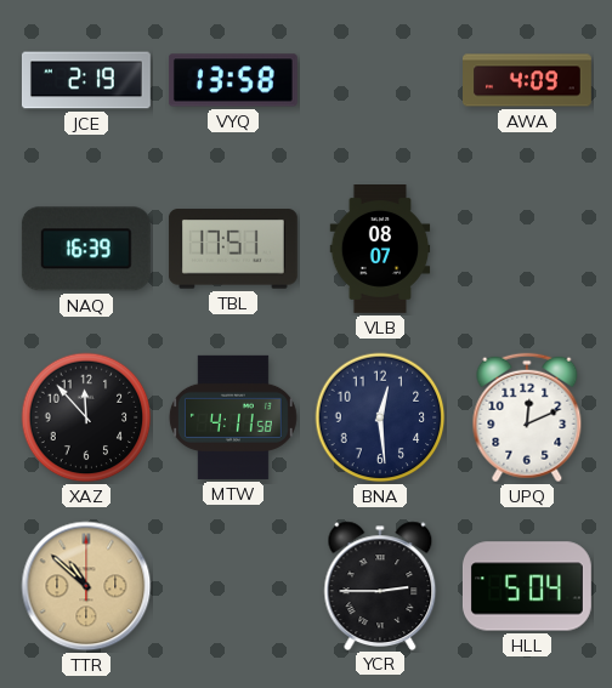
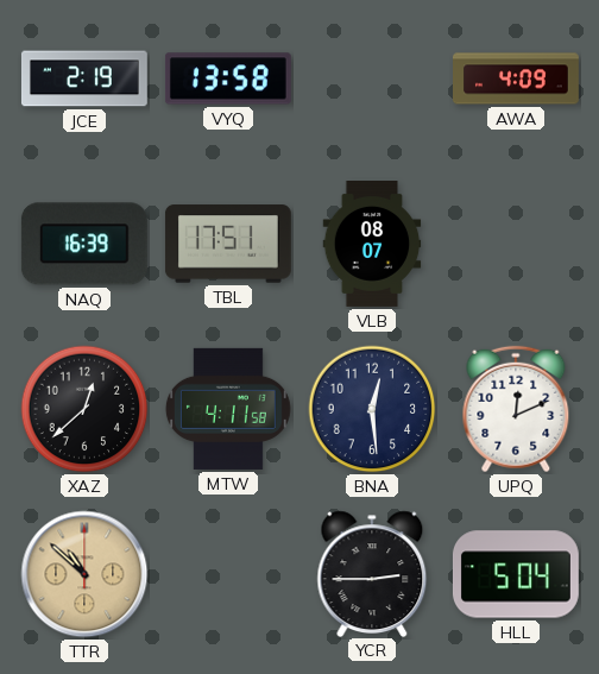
XAZ: 11:53 -> 12:38
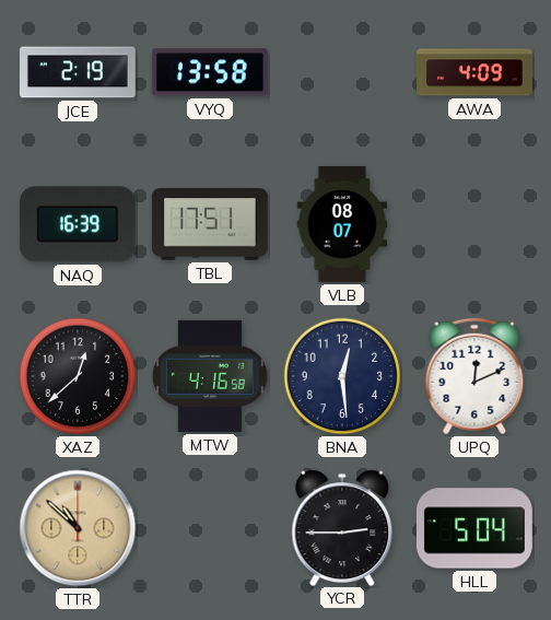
MTW: 4:11 -> 4:16
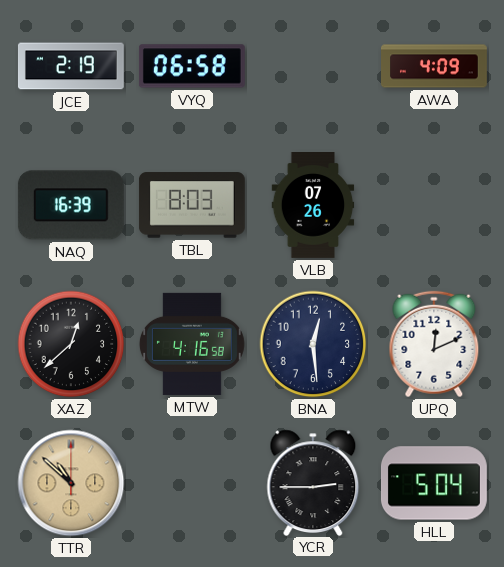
VYQ: 13:58 -> 06:58
TBL: 17:51 -> 8:03
VLB: 08:07 -> 07:26
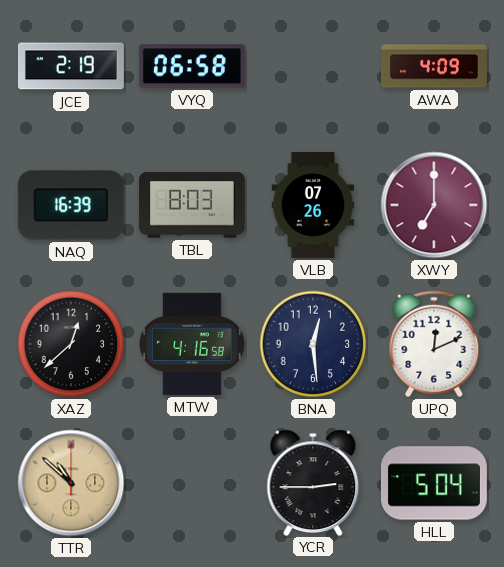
XWY: none -> 7:00
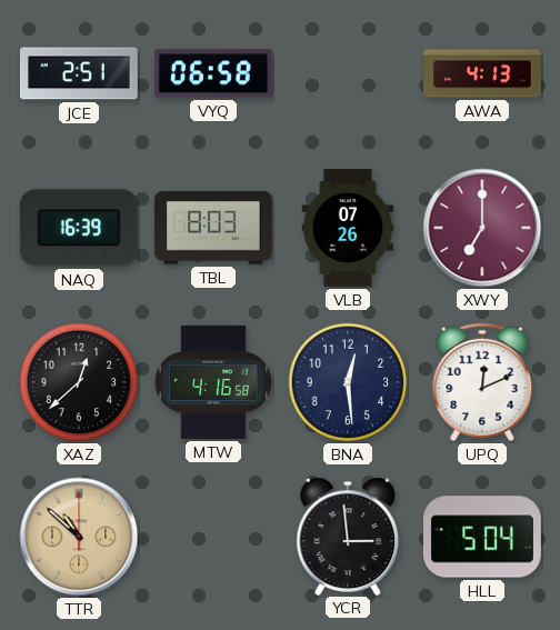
JCE: 2:19 -> 2:51
AWA: 4:09 -> 4:13
YCR: 2:45 -> 2:59
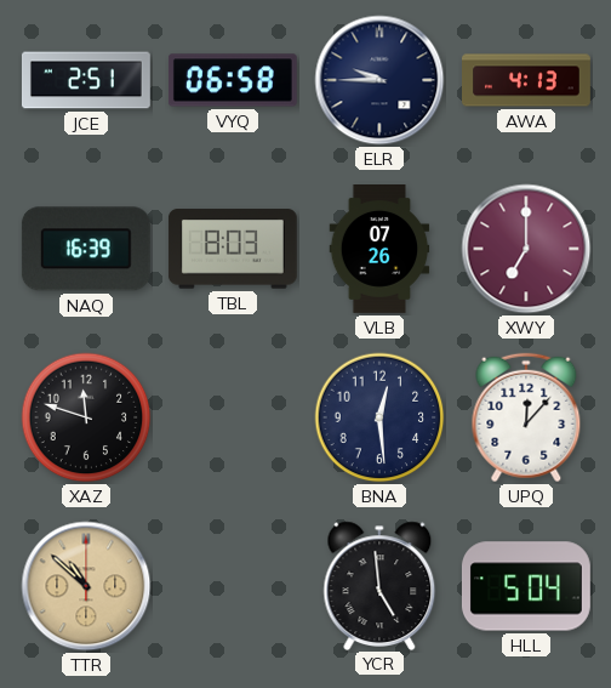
ELR: none -> 9:45
XAZ: 12:38 -> 11:48
MTW: 4:16 -> none
UPQ: 12:11 -> 12:07
YCR: 2:59 -> 4:59
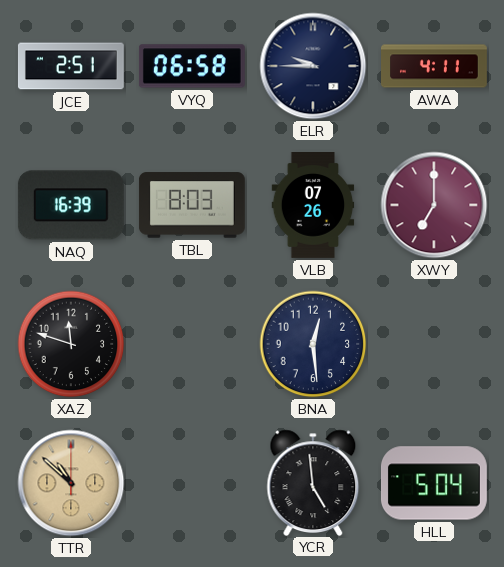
AWA: 4:13 -> 4:11
UPQ: 12:07 -> none
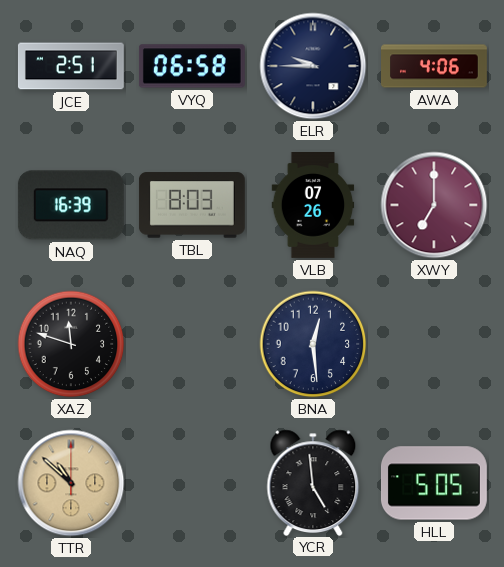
AWA: 4:11 -> 4:06
HLL: 5:04 -> 5:05
